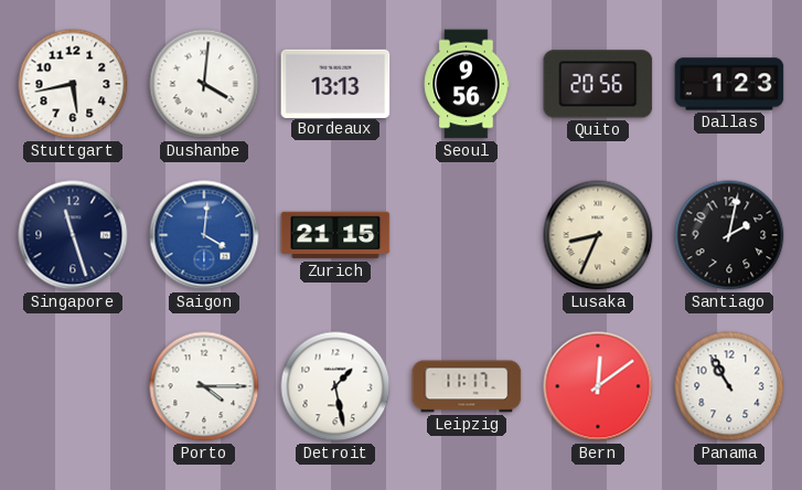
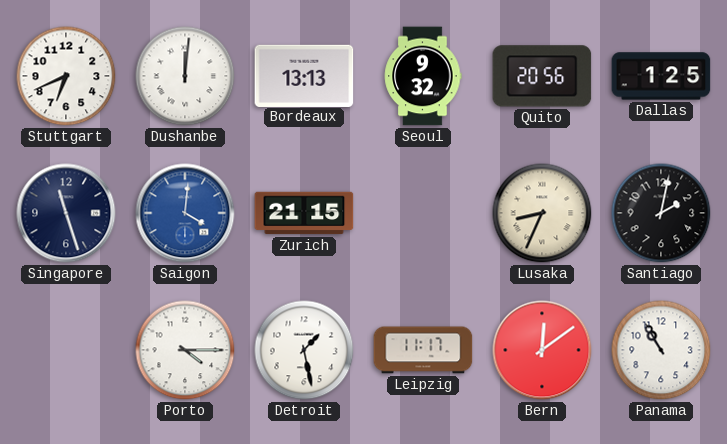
Stuttgart: 5:43 -> 6:41
Dushanbe: 4:01 -> 12:01
Seoul: 9:56 -> 9:32
Dallas: 1:23 -> 1:25
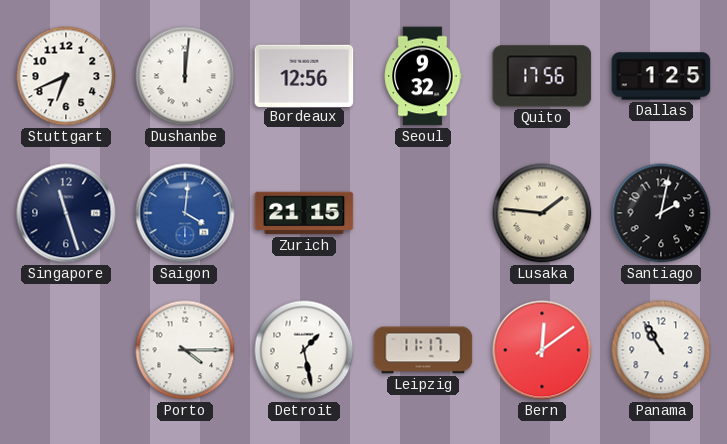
Bordeaux: 13:13 -> 12:56
Quito: 20:56 -> 17:56
Lusaka: 8:34 -> 1:46
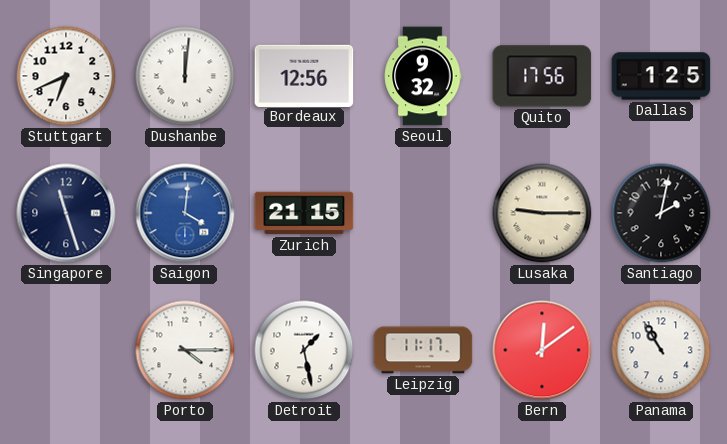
Lusaka: 1:46 -> 9:15
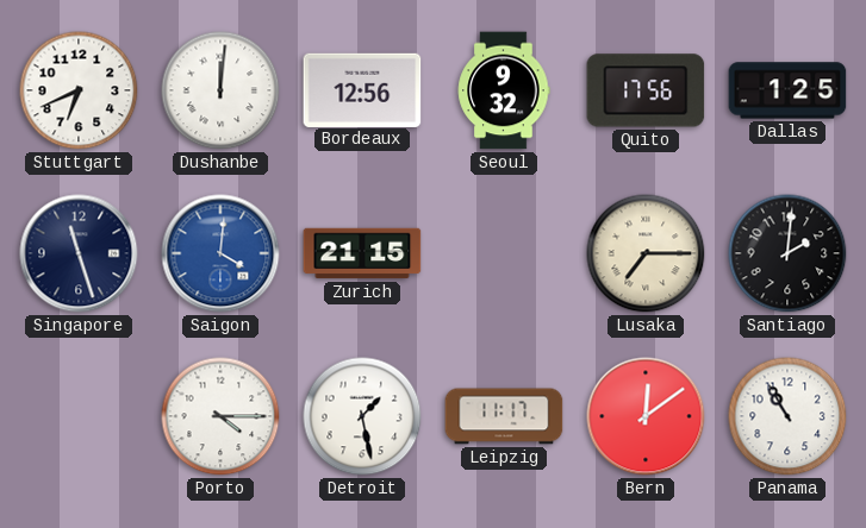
Lusaka: 9:15 -> 7:15
Santiago: 2:02 -> 2:01
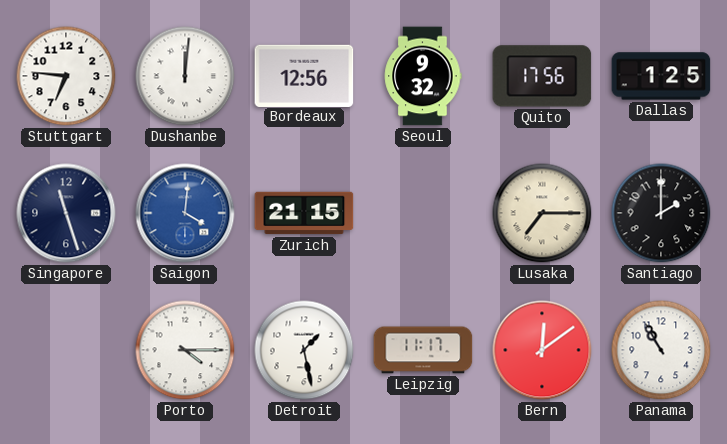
Stuttgart: 6:41 -> 6:46
Santiago: 2:01 -> 2:00
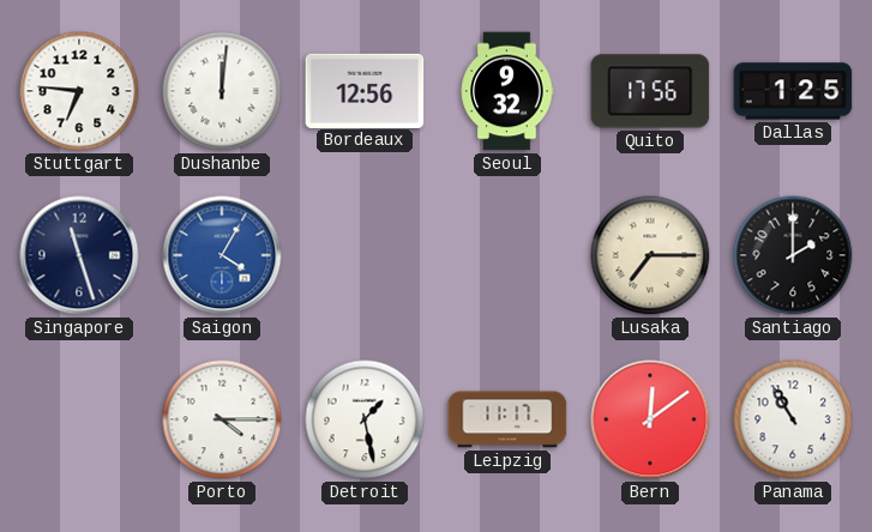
Saigon: 4:01 -> 4:05
Zurich: 21:15 -> none
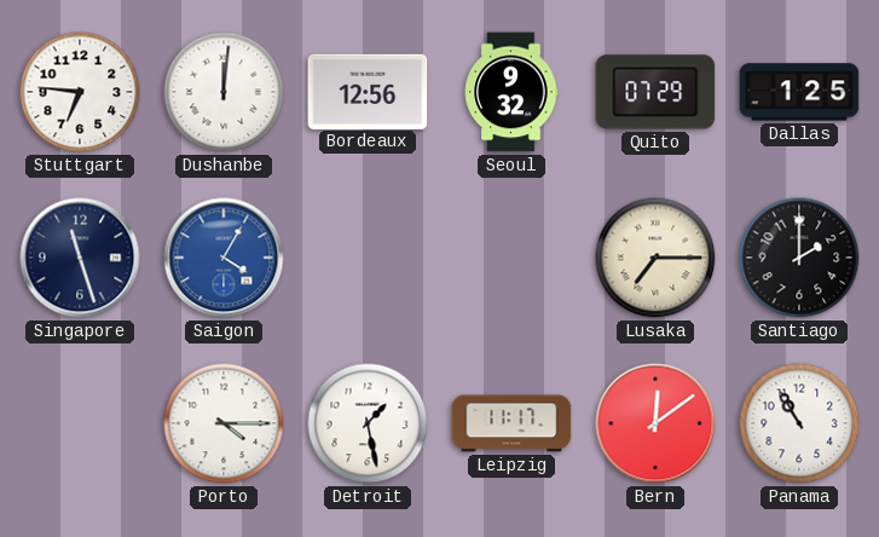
Quito: 17:56 -> 07:29
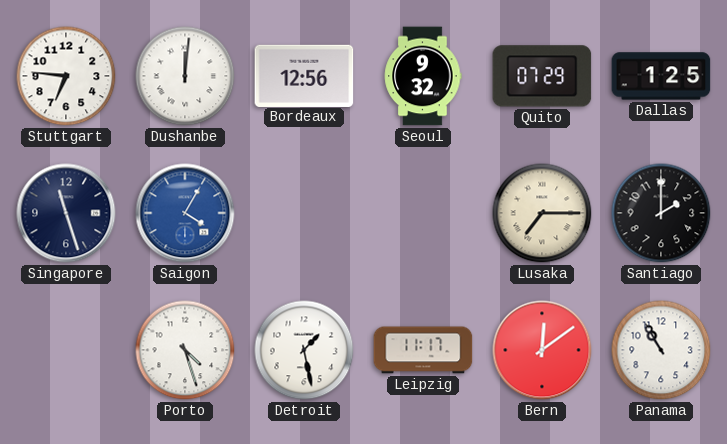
Porto: 4:15 -> 4:27
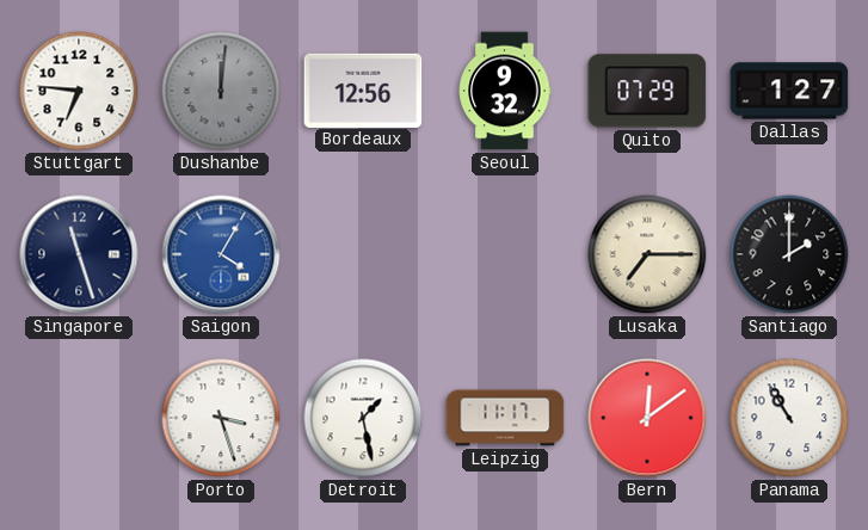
Dushanbe dial: white -> grey
Dallas: 1:25 -> 1:27
Porto: 4:27 -> 3:27
